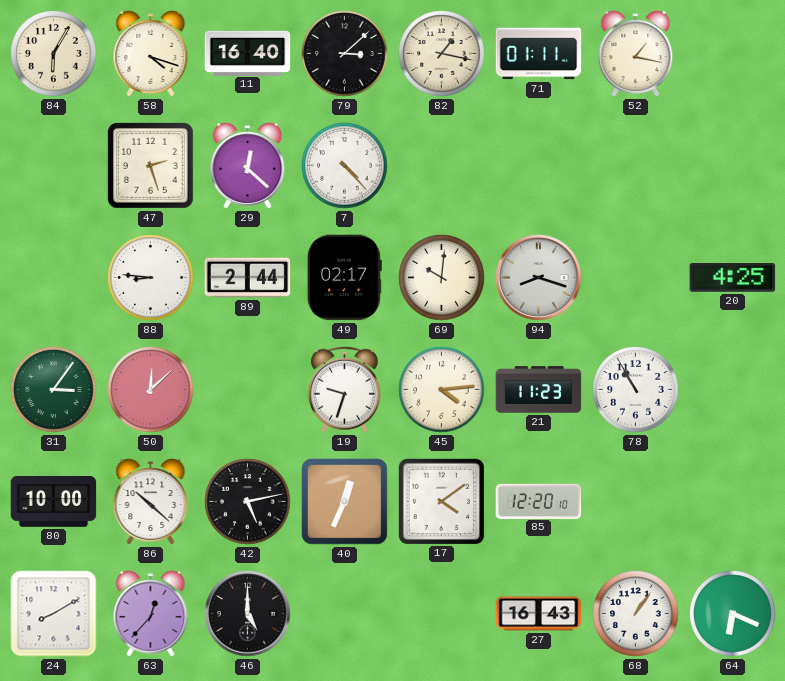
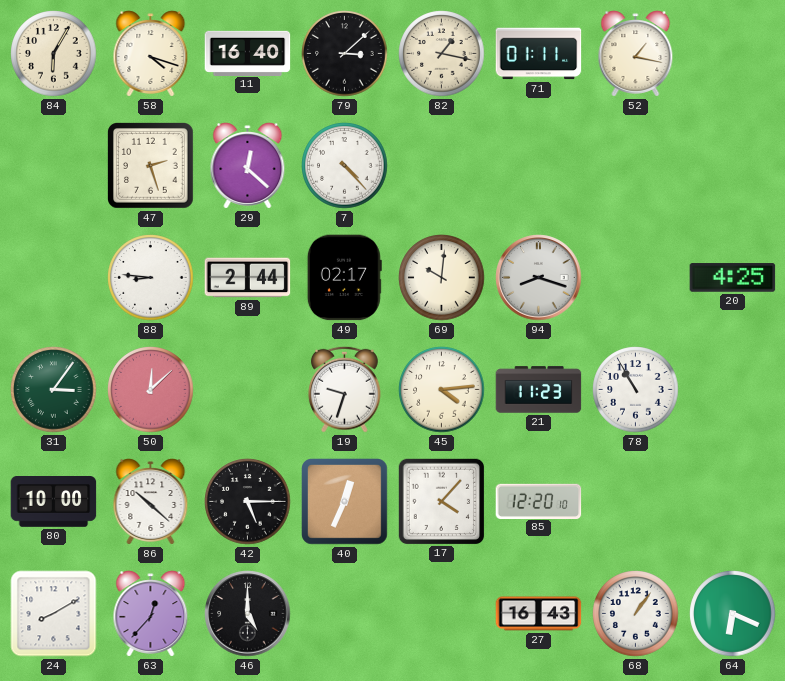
42: 5:13 -> 5:15
17: 4:09 -> 4:07
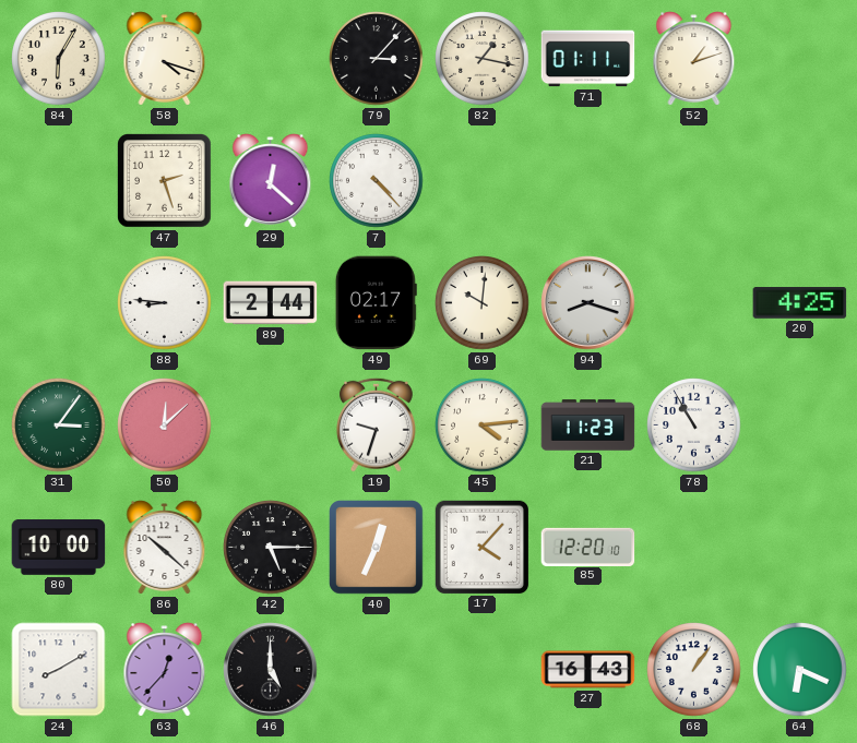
11: 16:40 -> none
79: 3:08 -> 3:07
52: 1:17 -> 1:12
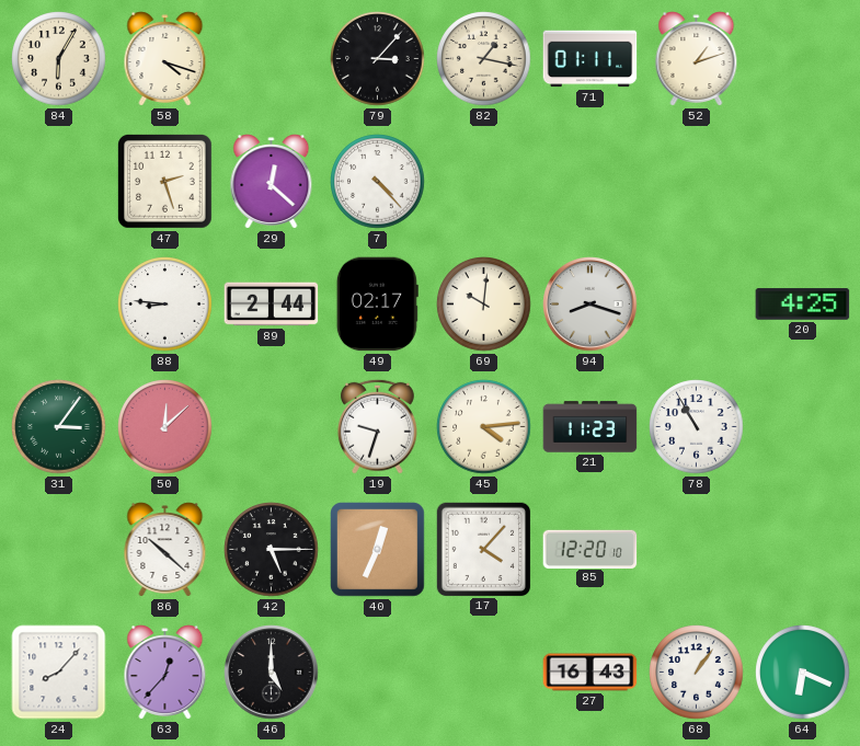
80: 10:00 -> none
24: 8:10 -> 8:07
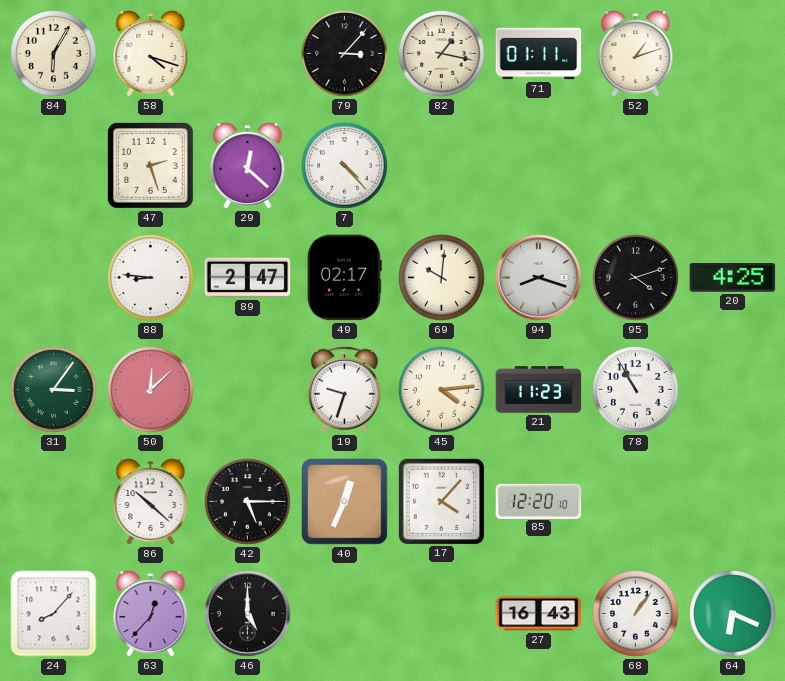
89: 2:44 -> 2:47
95: none -> 4:12
